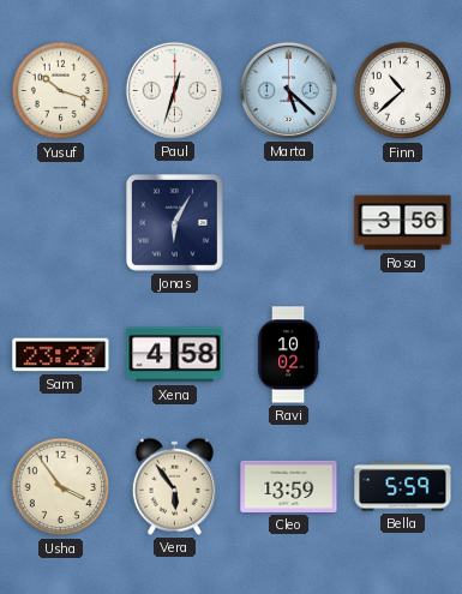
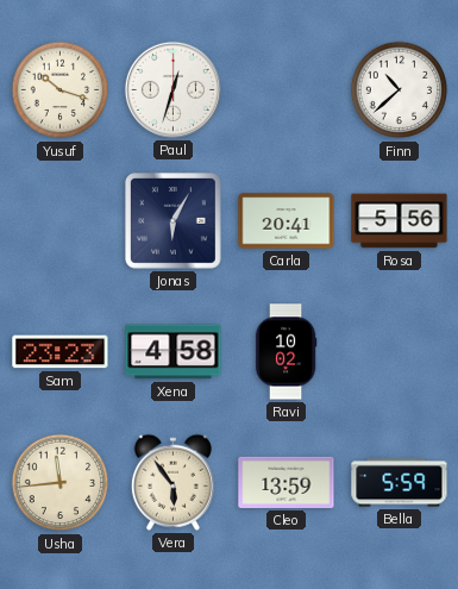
Marta: 5:22 -> none
Carla: none -> 20:41
Rosa: 3:56 -> 5:56
Usha: 3:54 -> 11:44
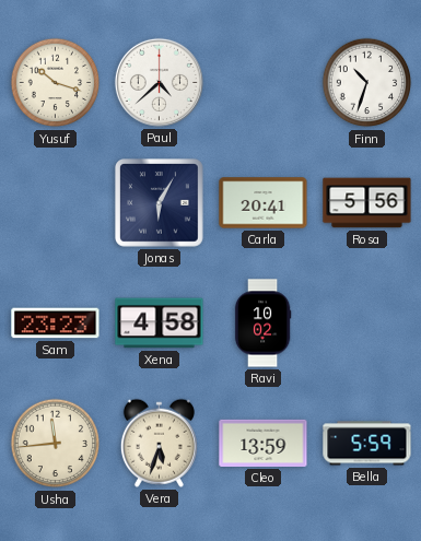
Paul: 12:33 -> 4:38
Finn: 10:38 -> 10:33
Vera: 5:54 -> 5:33
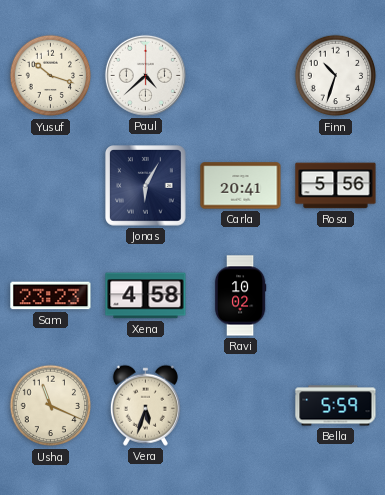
Usha: 11:44 -> 11:19
Cleo: 13:59 -> none
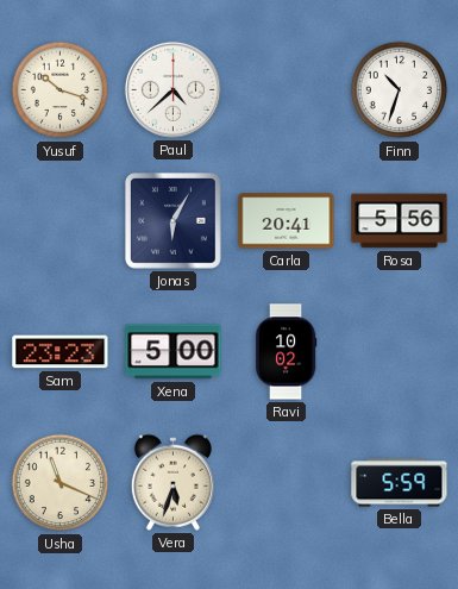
Xena: 4:58 -> 5:00
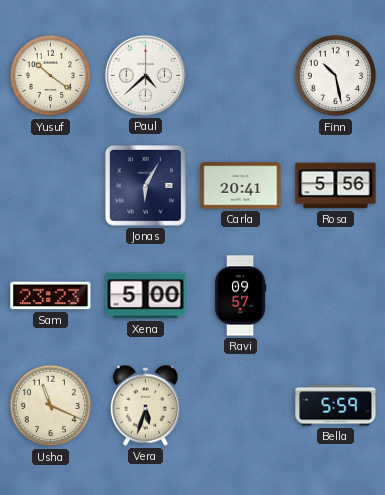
Yusuf: 10:18 -> 10:21
Finn: 10:33 -> 10:28
Ravi: 10:02 -> 09:57
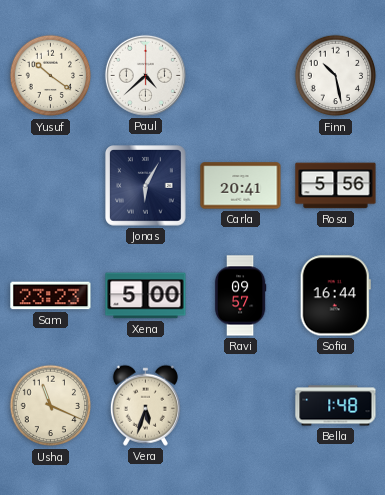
Sofia: none -> 16:44
Bella: 5:59 -> 1:48
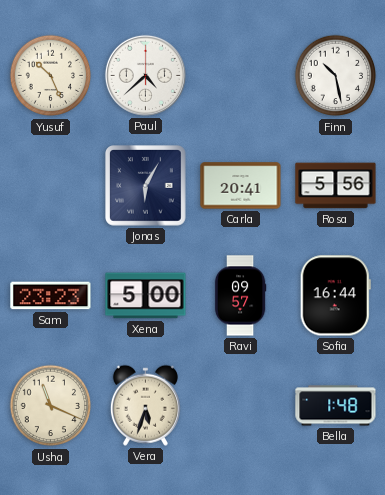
Yusuf: 10:21 -> 10:26
